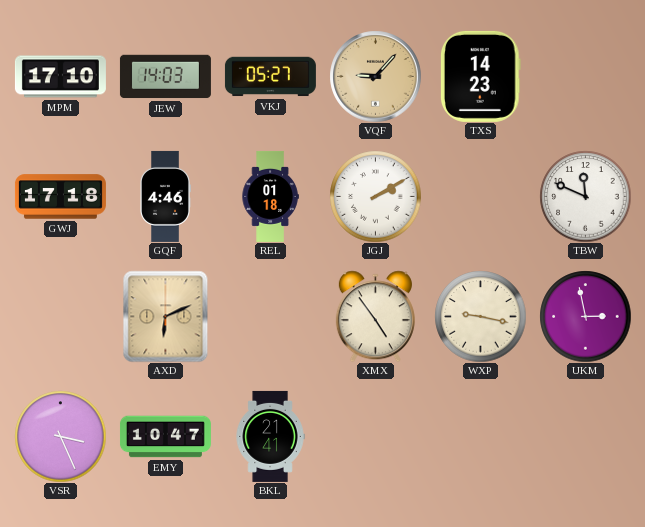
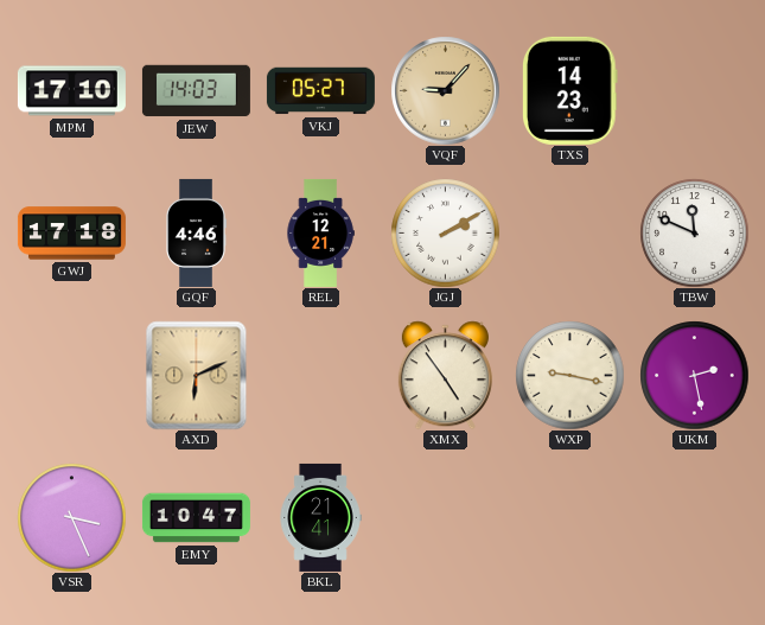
REL: 01:18 -> 12:21
UKM: 2:58 -> 2:28
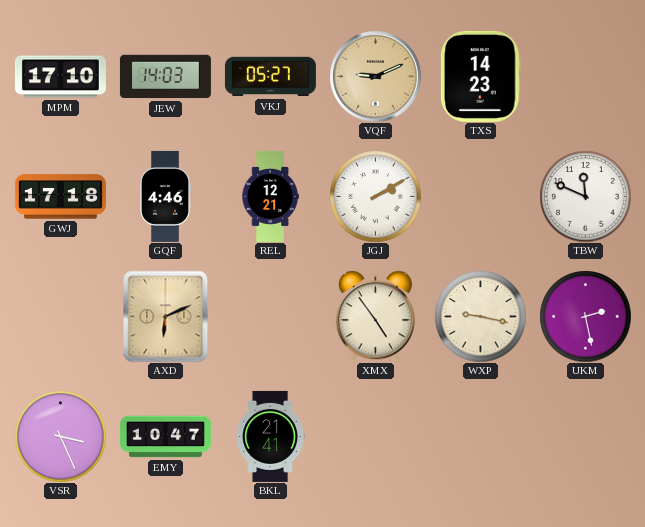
VQF: 9:07 -> 9:11
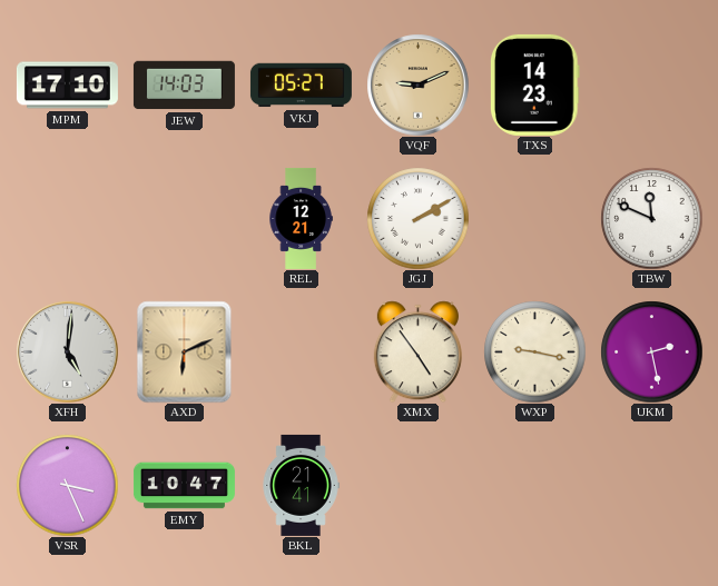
GWJ: 17:18 -> none
GQF: 4:46 -> none
XFH: none -> 5:01
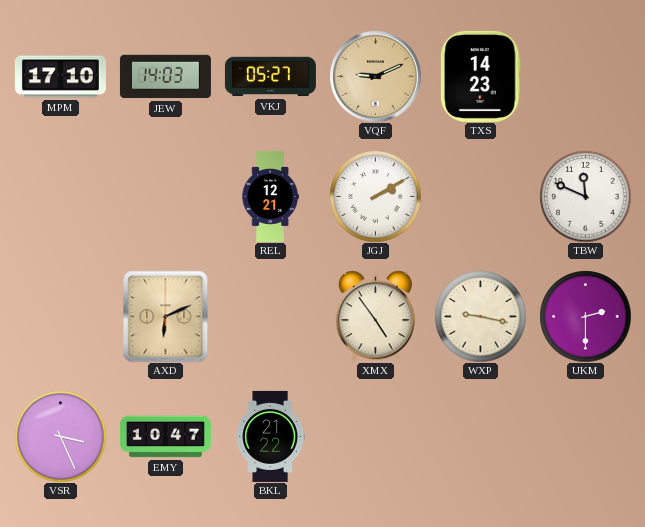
XFH: 5:01 -> none
UKM: 2:28 -> 2:30
BKL: 21:41 -> 21:22
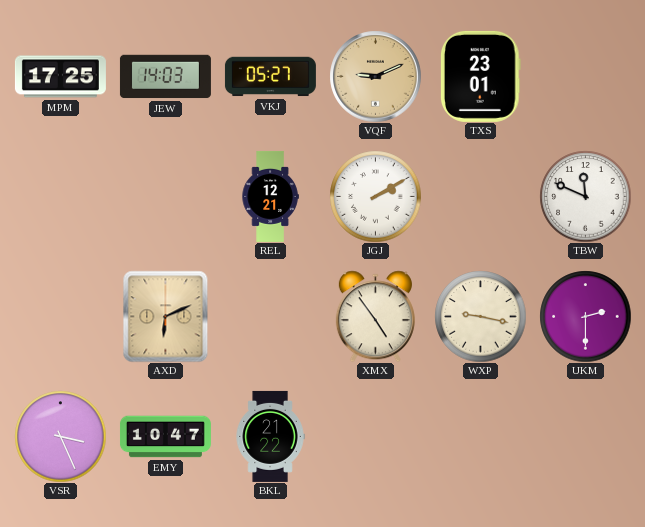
MPM: 17:10 -> 17:25
TXS: 14:23 -> 23:01
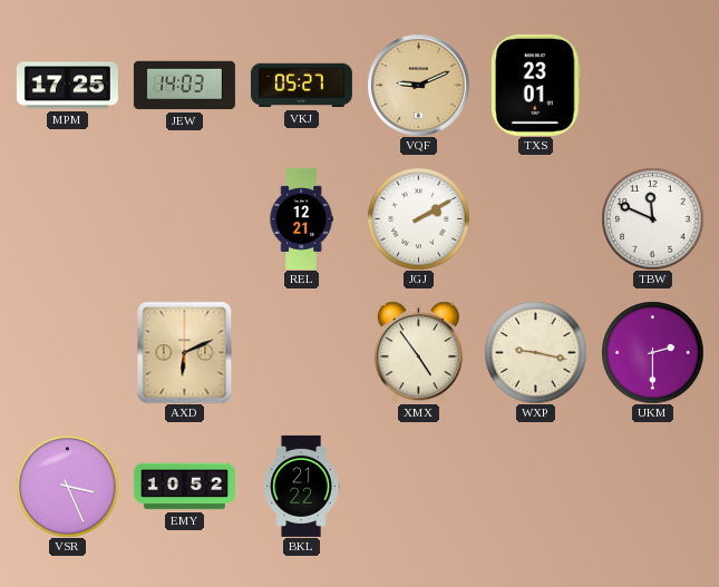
EMY: 10:47 -> 10:52
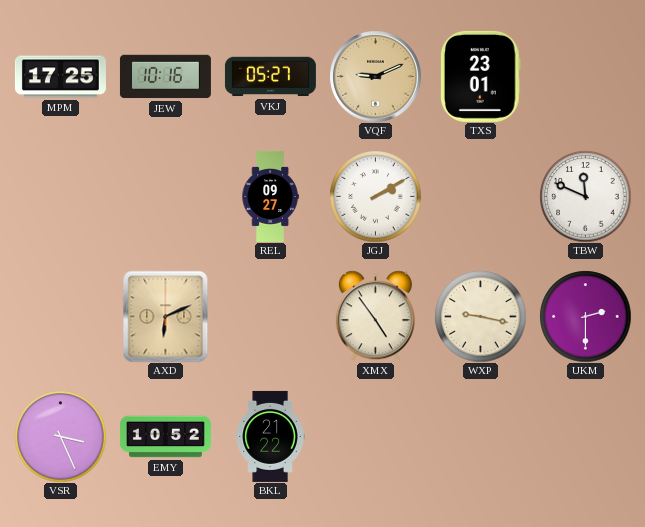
JEW: 14:03 -> 10:16
REL: 12:21 -> 09:27
